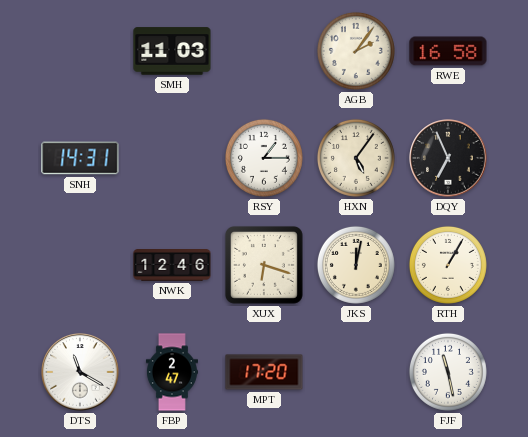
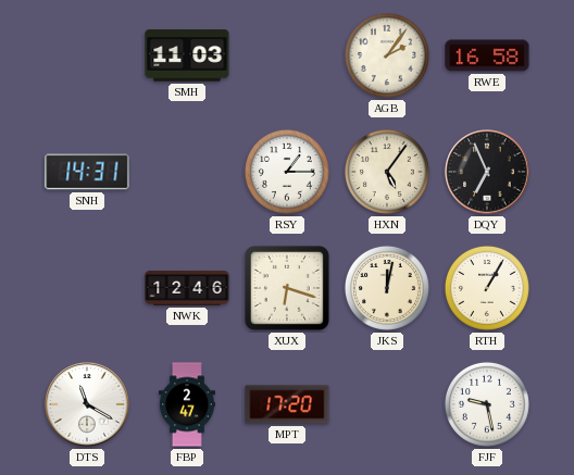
FJF: 11:28 -> 9:28
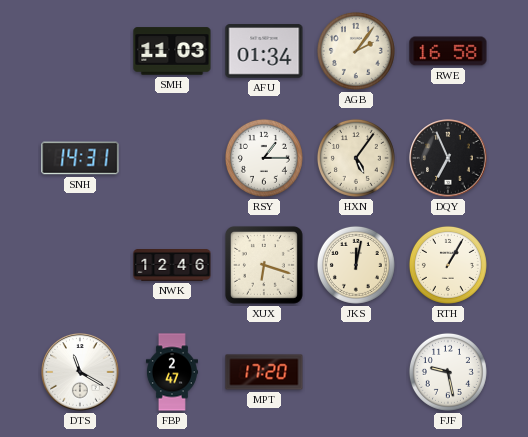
AFU: none -> 01:34
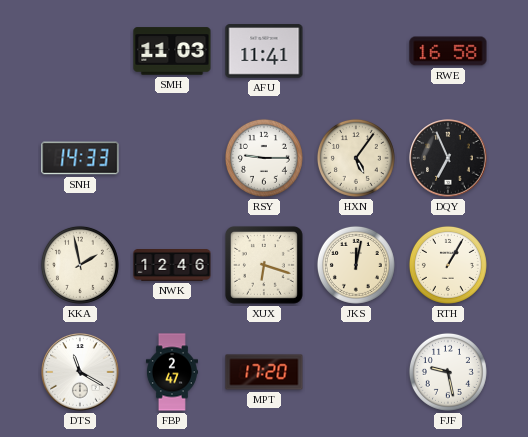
AFU: 01:34 -> 11:41
AGB: 2:06 -> none
SNH: 14:31 -> 14:33
RSY: 1:15 -> 9:15
KKA: none -> 1:58
